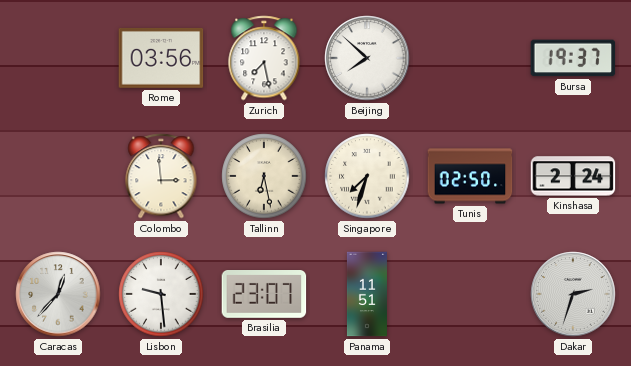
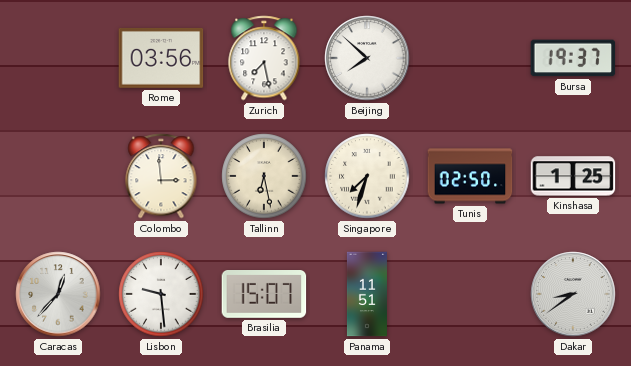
Kinshasa: 2:24 -> 1:25
Brasilia: 23:07 -> 15:07
Dakar: 2:33 -> 8:39
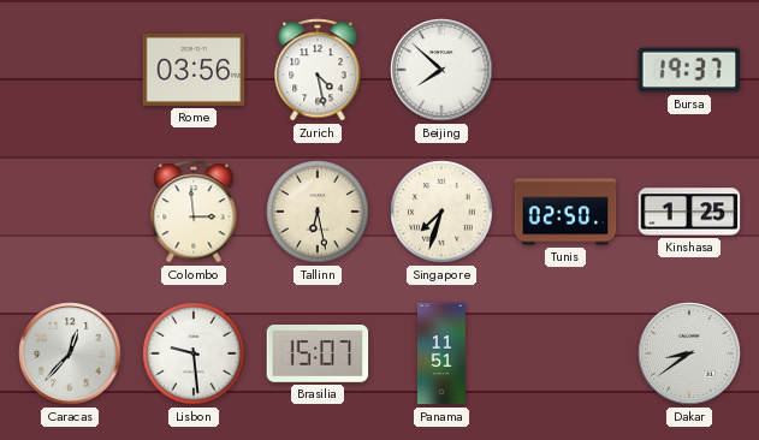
Zurich: 7:28 -> 4:28
